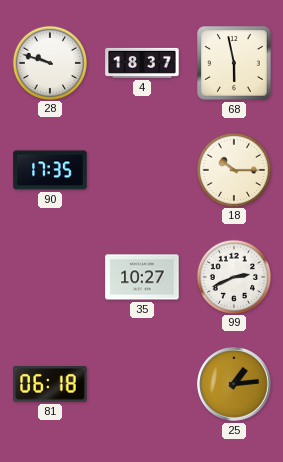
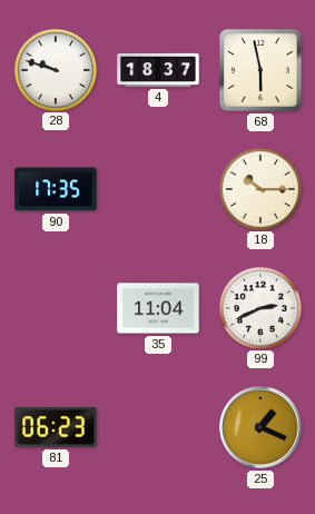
35: 10:27 -> 11:04
81: 06:18 -> 06:23
25: 1:14 -> 1:19
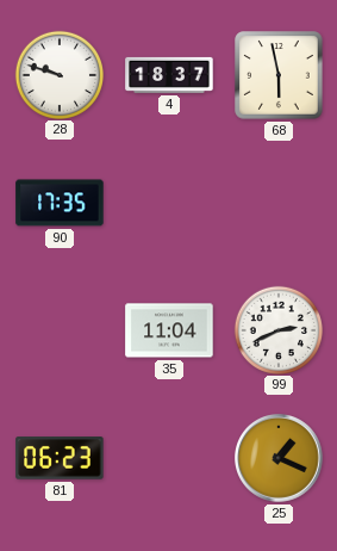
18: 10:15 -> none
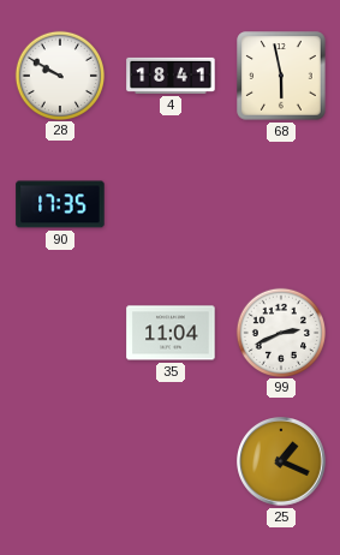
28: 9:48 -> 9:50
4: 18:37 -> 18:41
81: 06:23 -> none
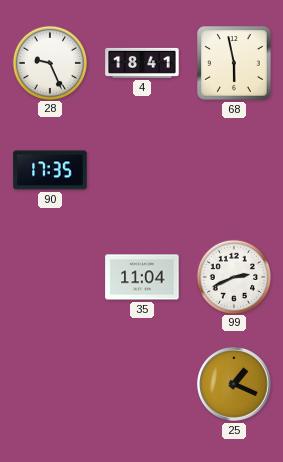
28: 9:50 -> 9:26
